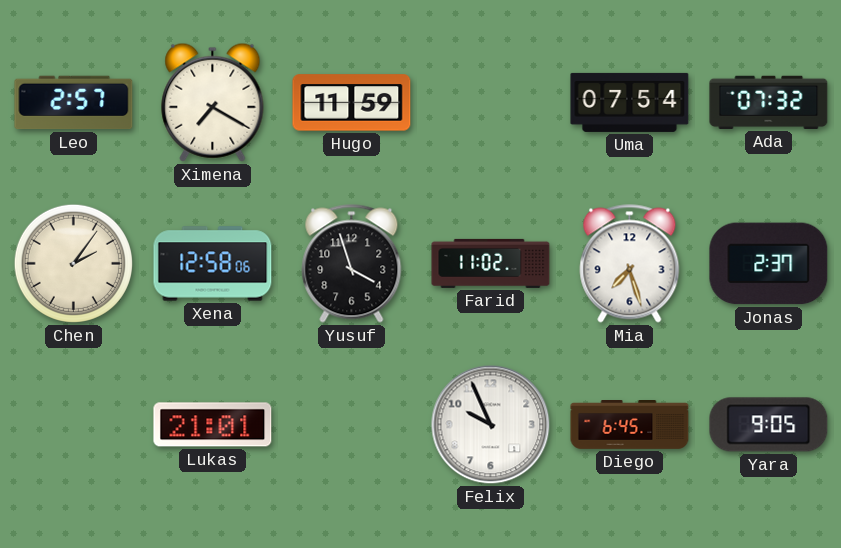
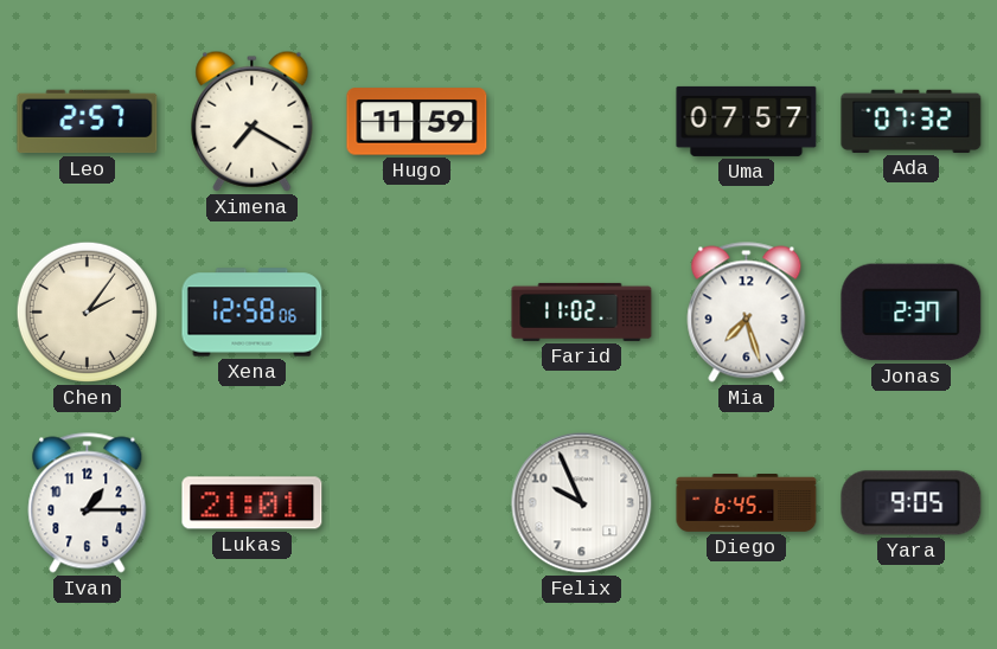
Uma: 07:54 -> 07:57
Yusuf: 3:57 -> none
Ivan: none -> 1:15
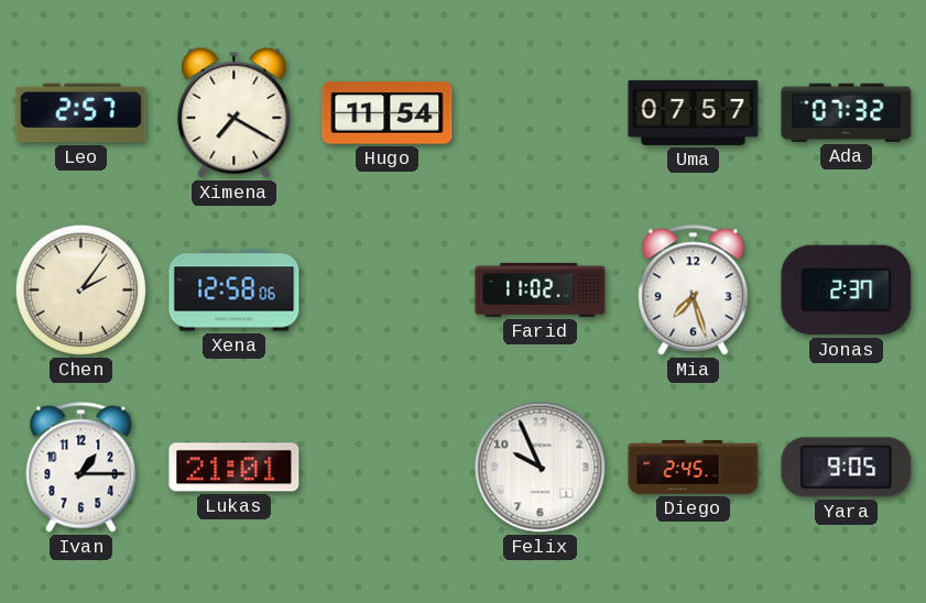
Hugo: 11:59 -> 11:54
Diego: 6:45 -> 2:45
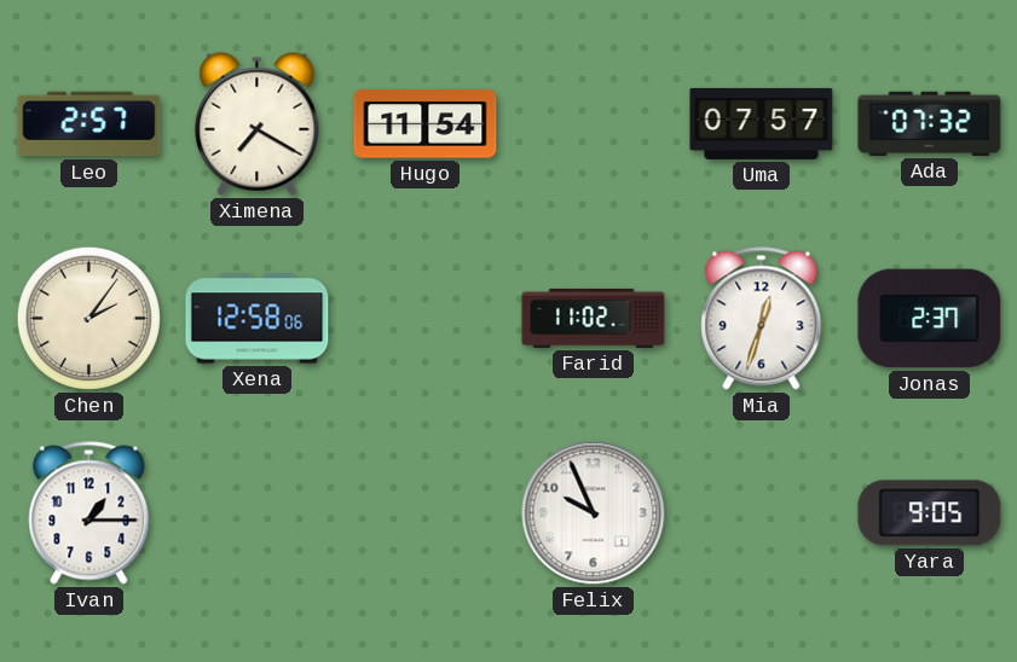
Mia: 7:27 -> 12:33
Lukas: 21:01 -> none
Diego: 2:45 -> none
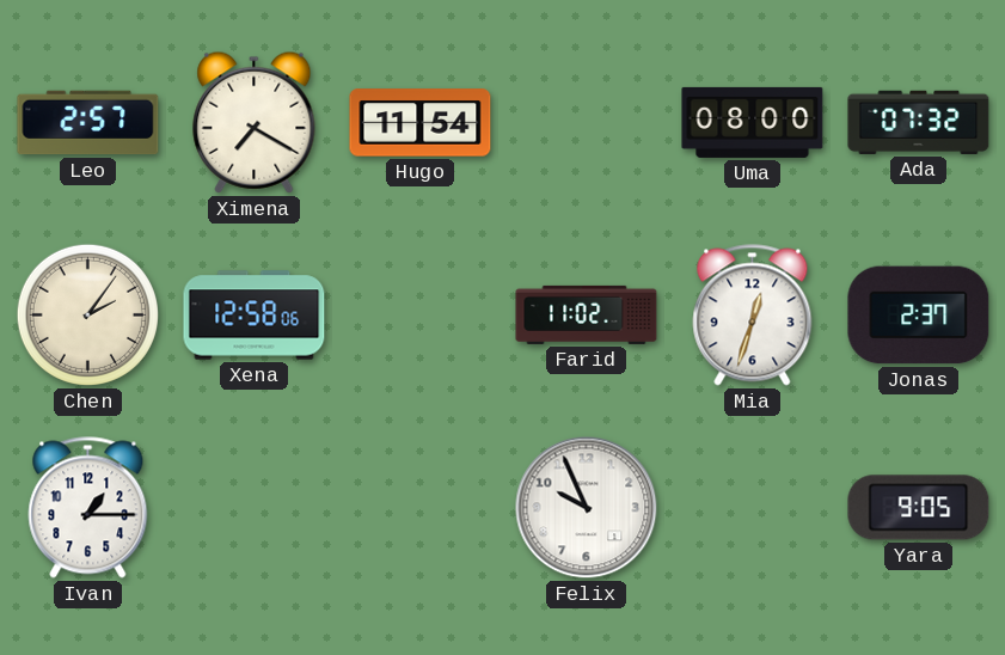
Uma: 07:57 -> 08:00
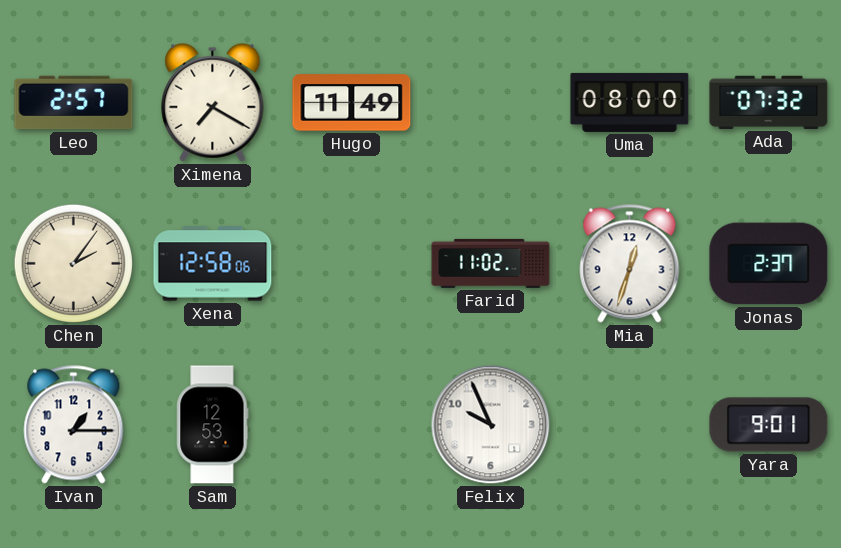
Hugo: 11:54 -> 11:49
Sam: none -> 12:53
Yara: 9:05 -> 9:01
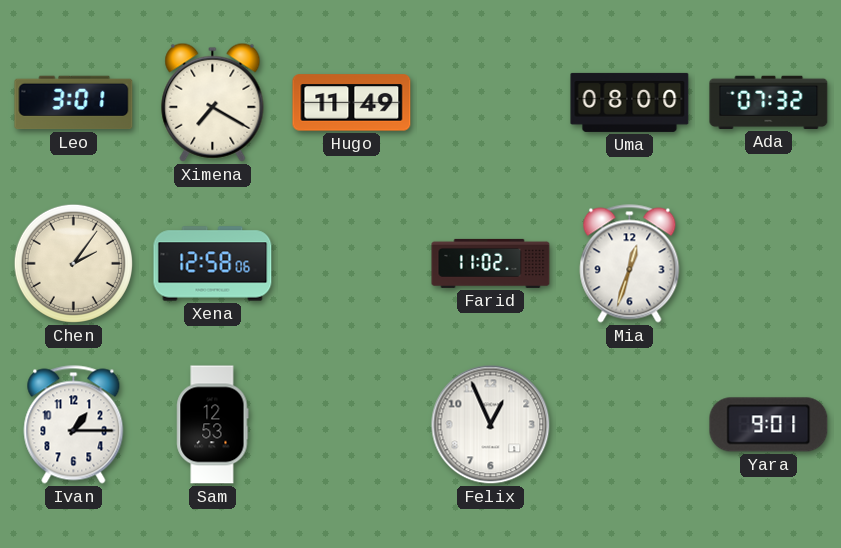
Leo: 2:57 -> 3:01
Jonas: 2:37 -> none
Felix: 9:56 -> 12:56
